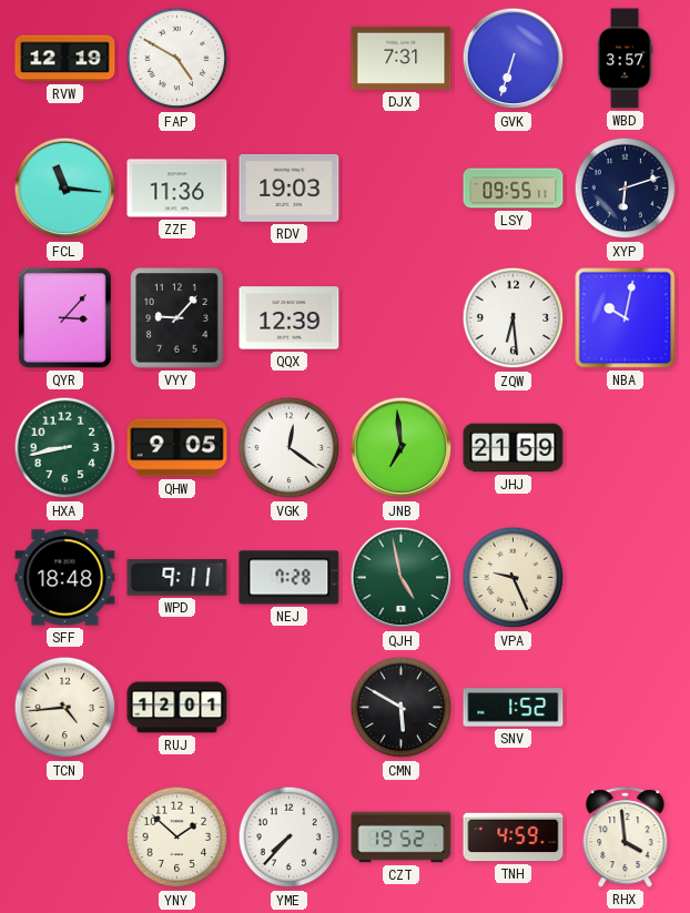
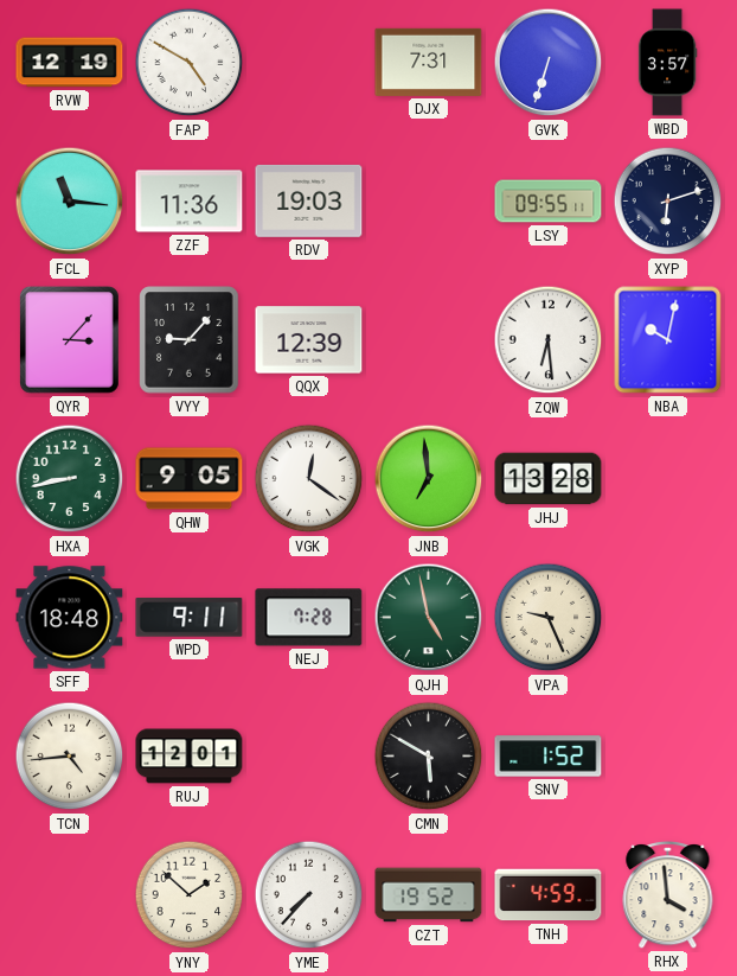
JHJ: 21:59 -> 13:28
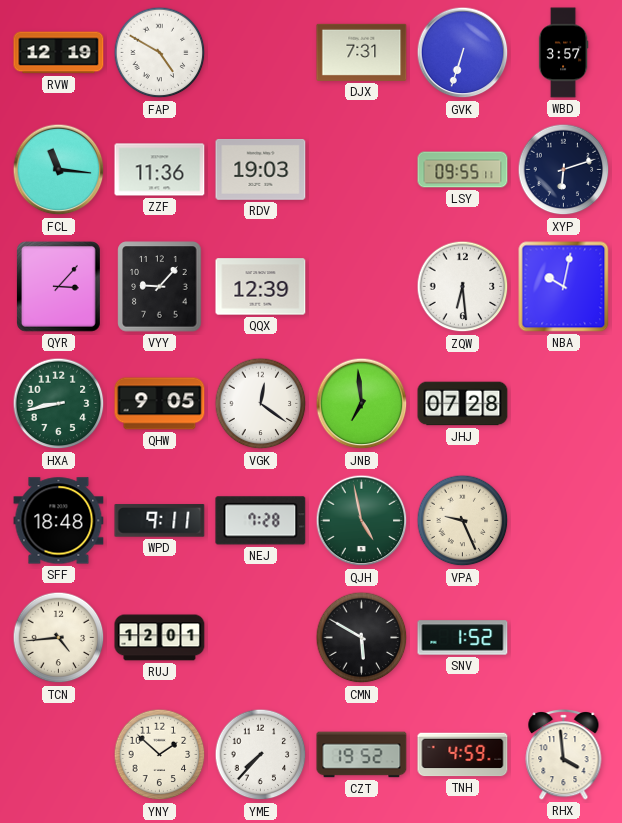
JHJ: 13:28 -> 07:28
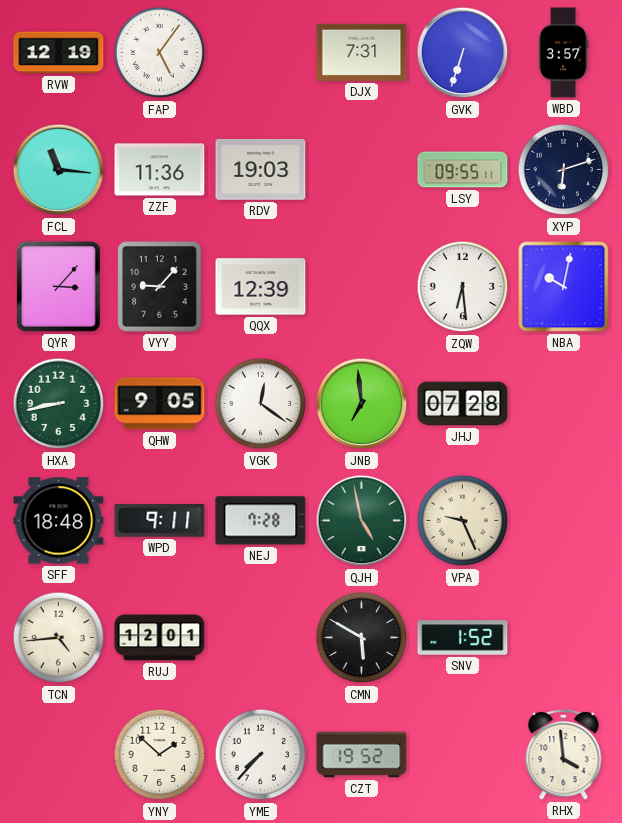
FAP: 4:50 -> 5:06
TNH: 4:59 -> none
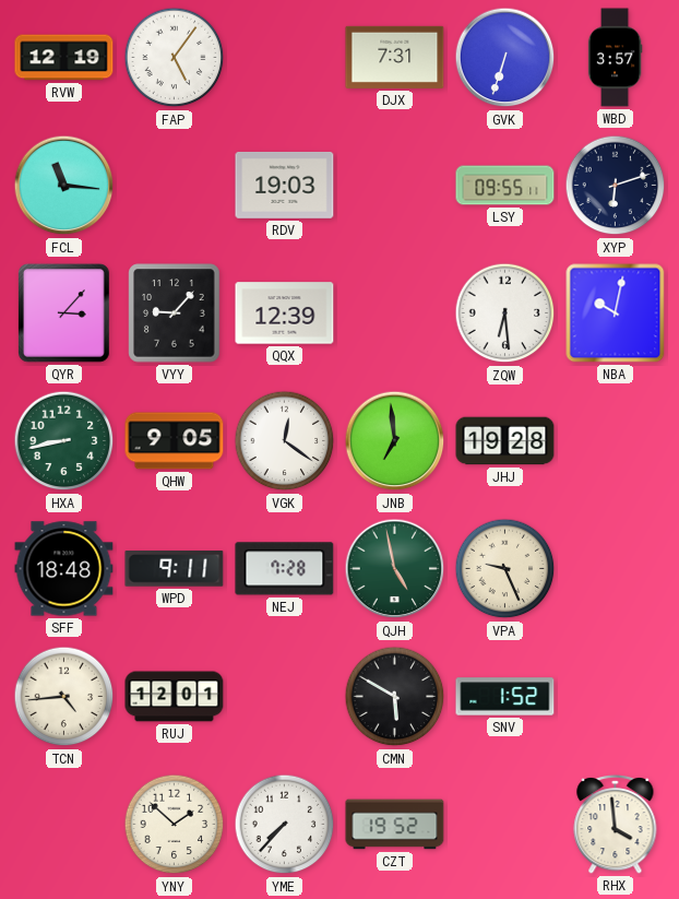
ZZF: 11:36 -> none
JHJ: 07:28 -> 19:28
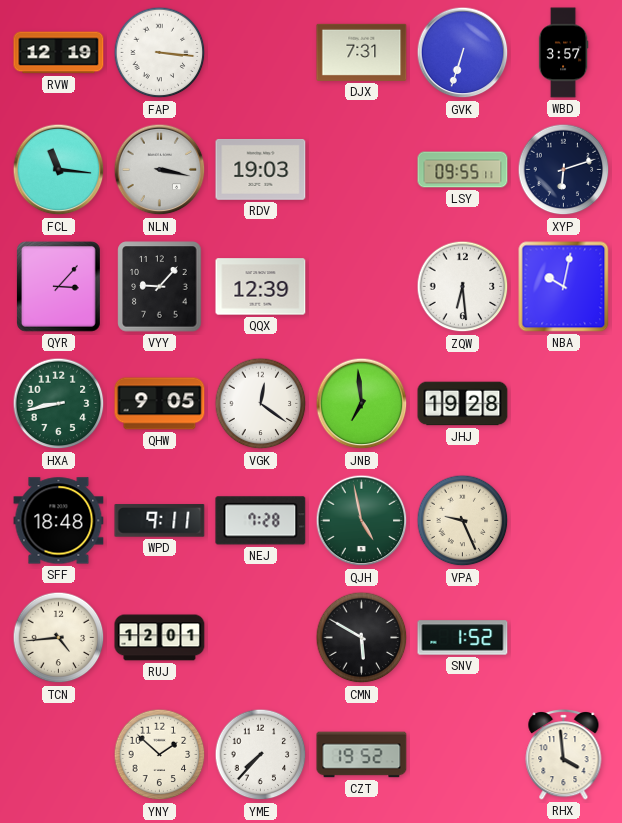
FAP: 5:06 -> 3:16
NLN: none -> 3:17
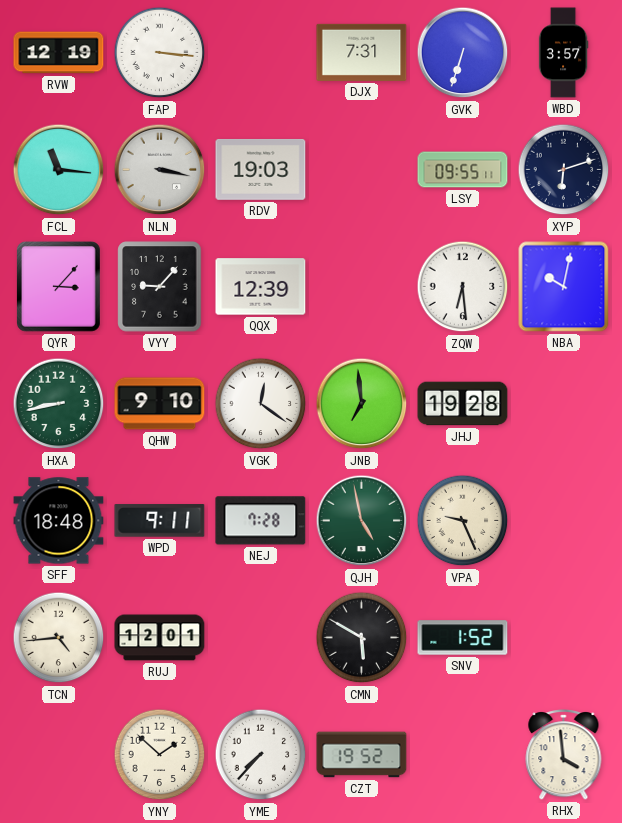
QHW: 9:05 -> 9:10
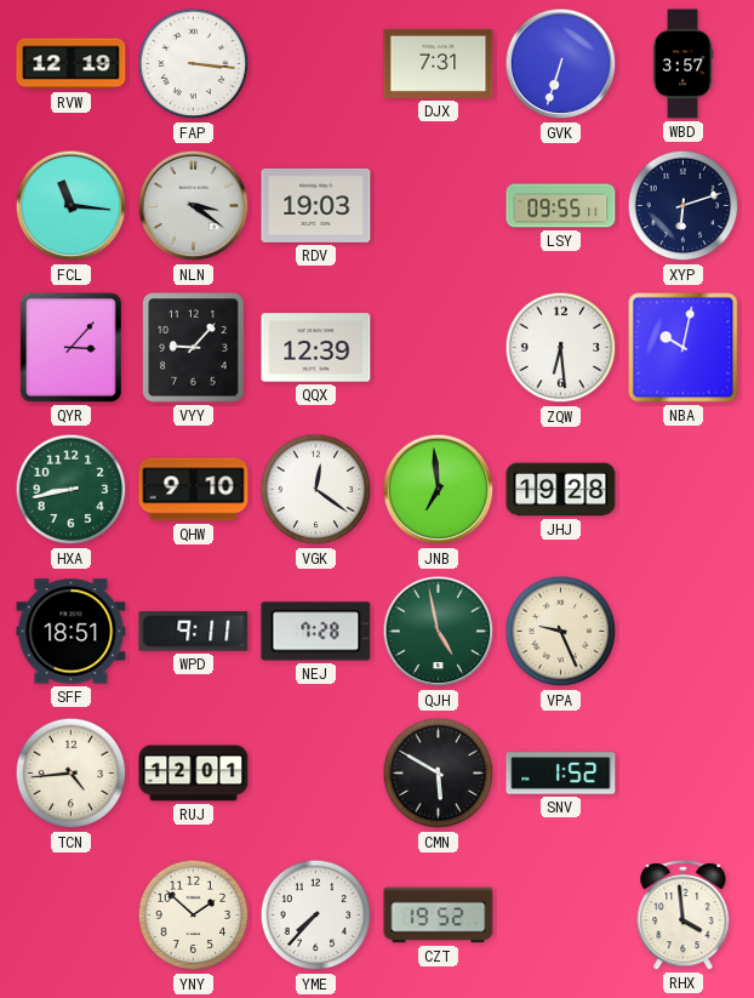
NLN: 3:17 -> 3:21
SFF: 18:48 -> 18:51
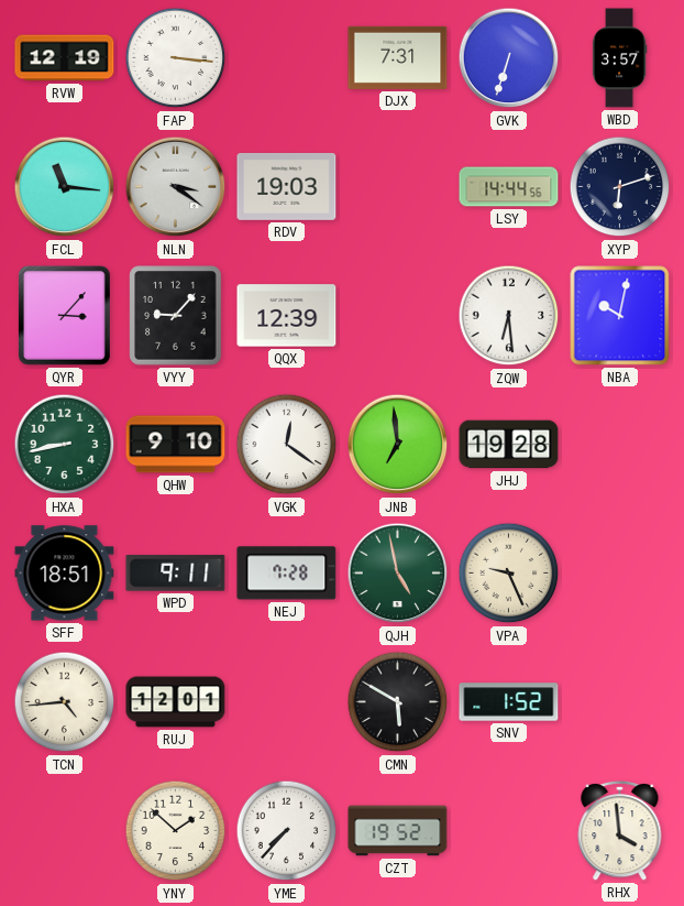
LSY: 09:55 -> 14:44
